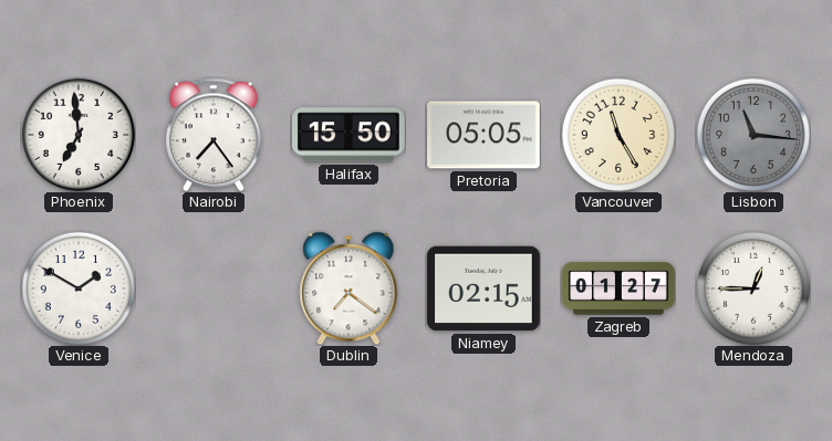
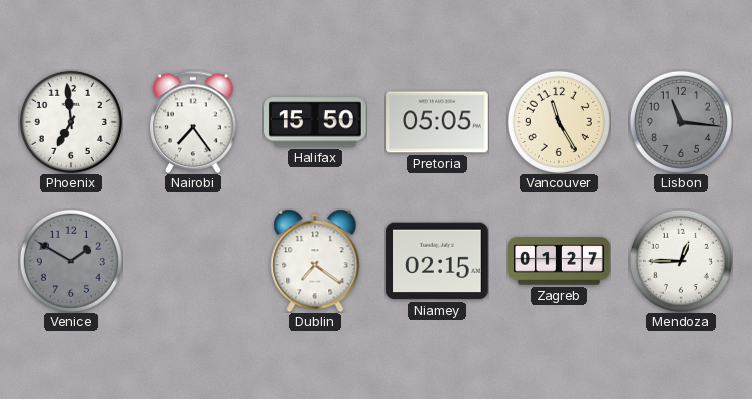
Venice dial: white -> grey
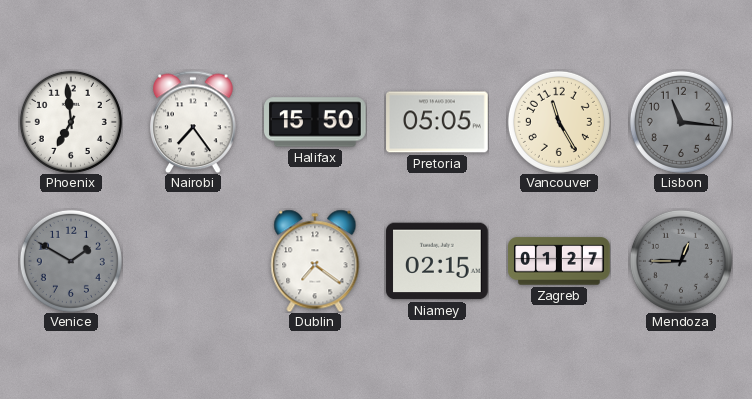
Mendoza dial: white -> grey
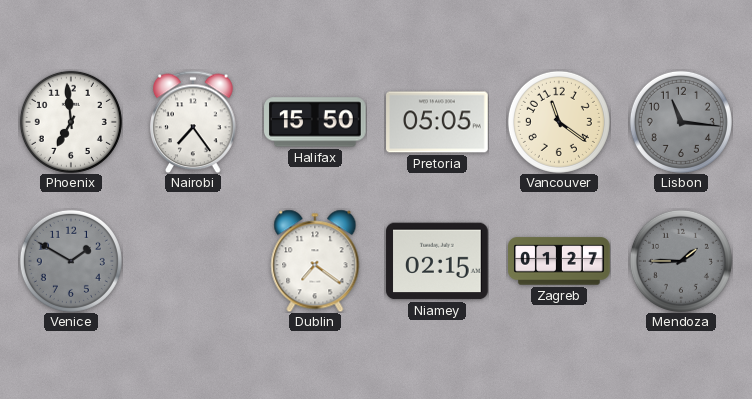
Vancouver: 11:25 -> 11:21
Mendoza: 12:45 -> 1:45
